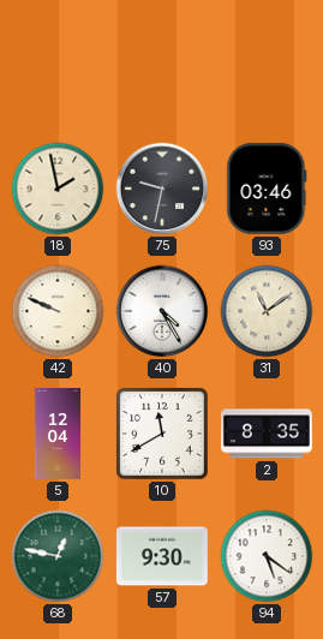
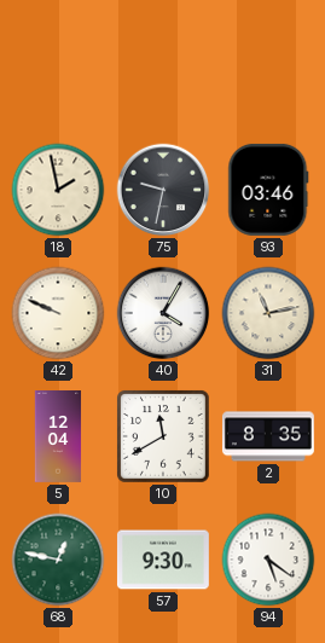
40: 4:25 -> 4:05
31: 11:09 -> 11:13
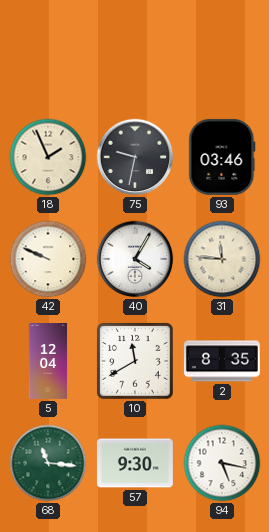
18: 1:58 -> 1:56
31: 11:13 -> 11:46
68: 12:47 -> 11:16
94: 5:21 -> 5:17
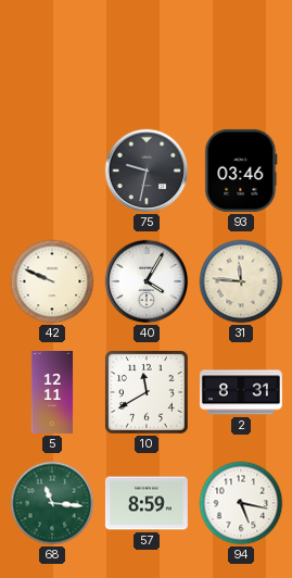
18: 1:56 -> none
5: 12:04 -> 12:11
2: 8:35 -> 8:31
57: 9:30 -> 8:59
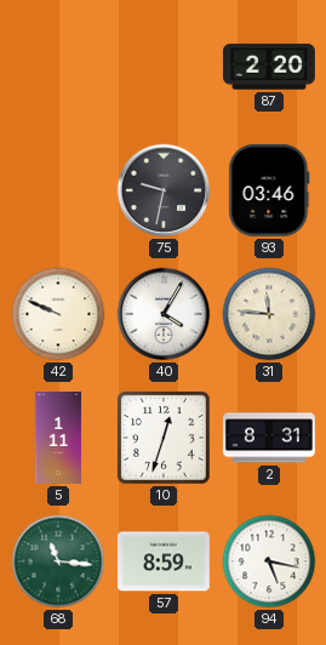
87: none -> 2:20
5: 12:11 -> 1:11
10: 11:40 -> 12:33
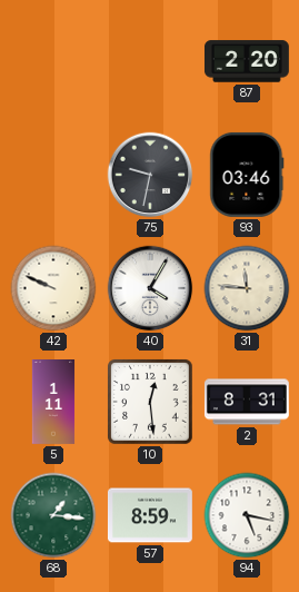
10: 12:33 -> 12:29
68: 11:16 -> 1:16
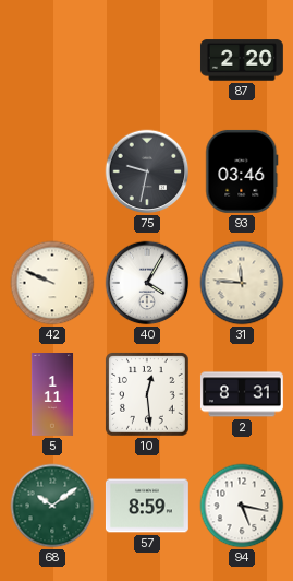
68: 1:16 -> 10:09
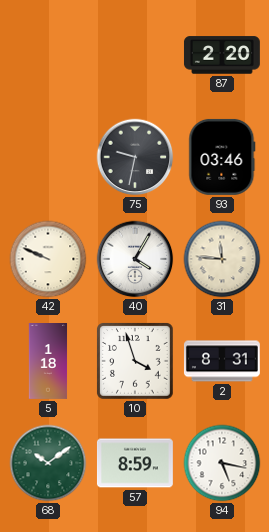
5: 1:11 -> 1:18
10: 12:29 -> 3:57
